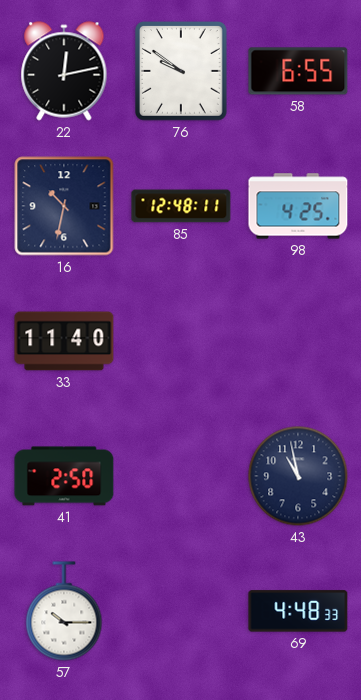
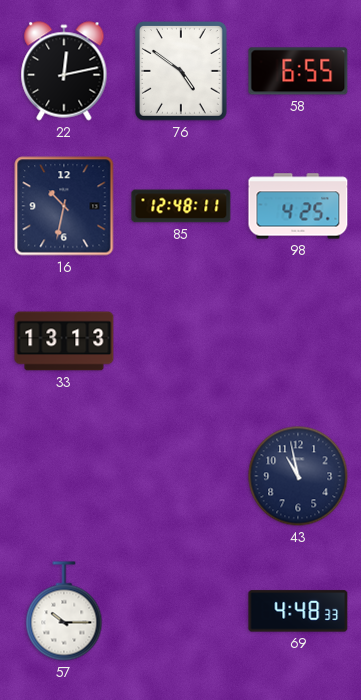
76: 9:51 -> 4:51
33: 11:40 -> 13:13
41: 2:50 -> none
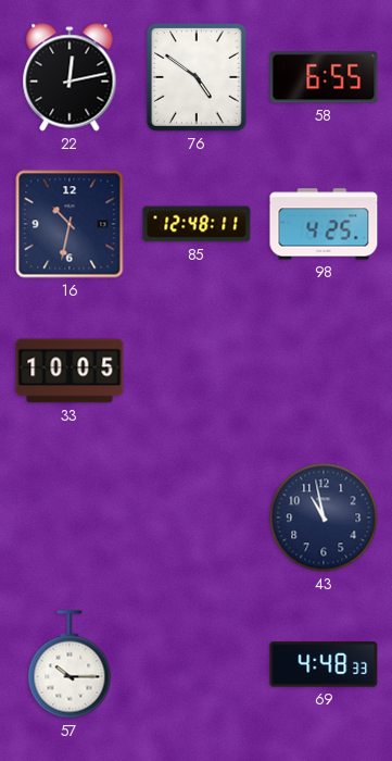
33: 13:13 -> 10:05
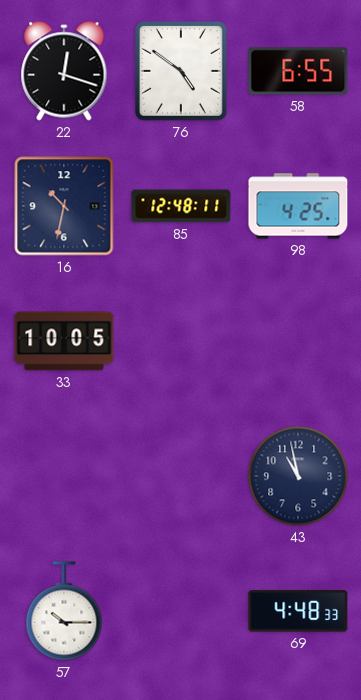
22: 12:13 -> 12:18
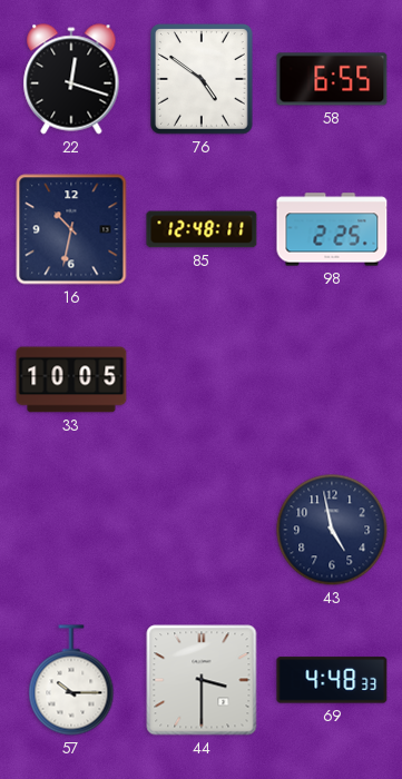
98: 4:25 -> 2:25
43: 10:58 -> 4:58
44: none -> 3:30
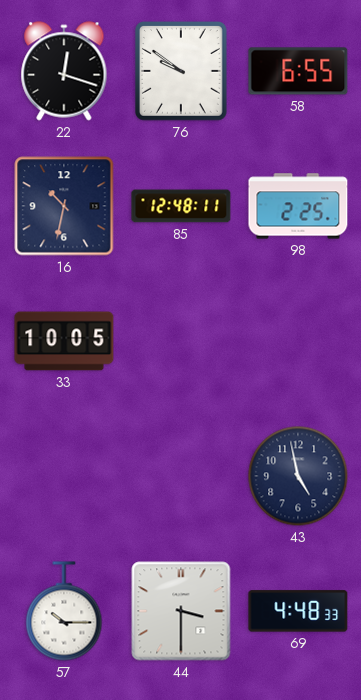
76: 4:51 -> 9:51
